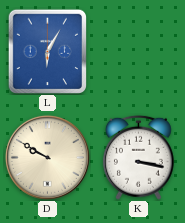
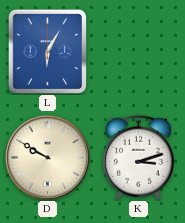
K: 3:17 -> 3:12
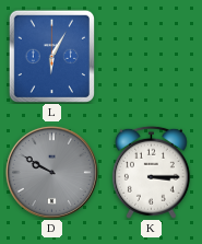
D dial: cream -> grey
K: 3:12 -> 3:15
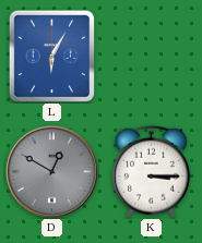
D: 9:50 -> 12:50
